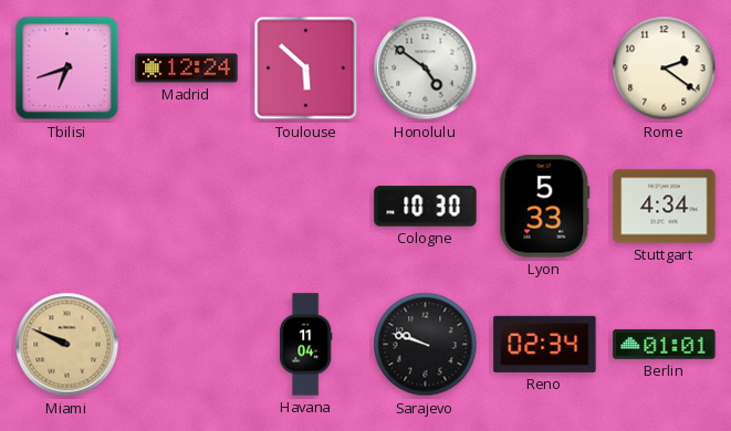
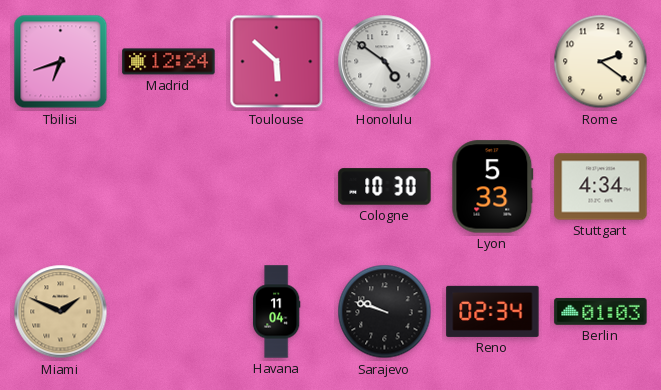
Miami: 9:49 -> 1:49
Berlin: 01:01 -> 01:03
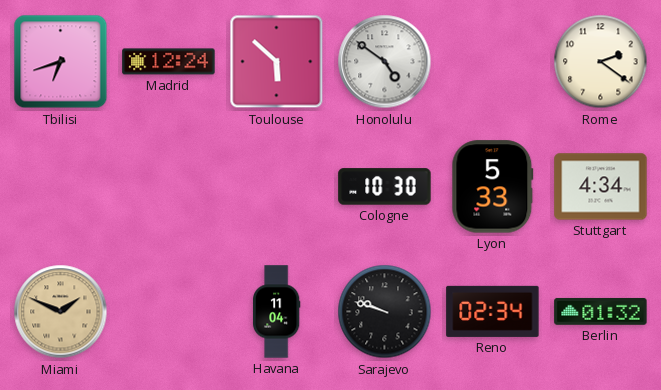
Berlin: 01:03 -> 01:32
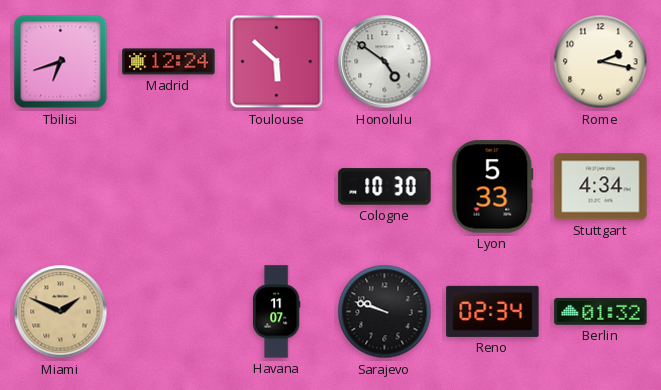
Rome: 2:21 -> 2:17
Havana: 11:04 -> 11:07
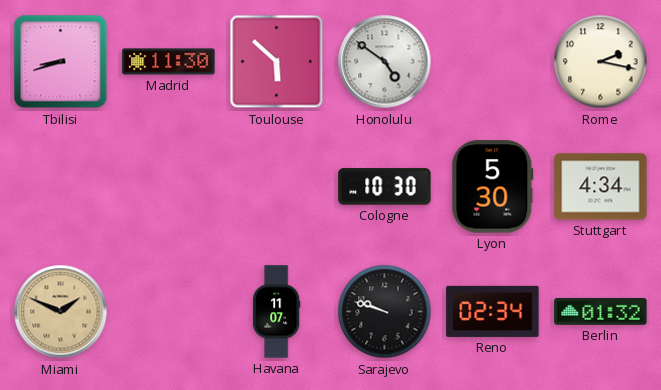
Tbilisi: 6:42 -> 8:42
Madrid: 12:24 -> 11:30
Lyon: 5:33 -> 5:30
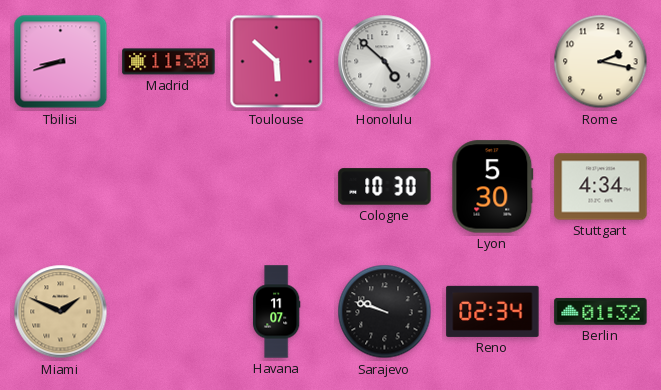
Honolulu: 4:51 -> 4:52
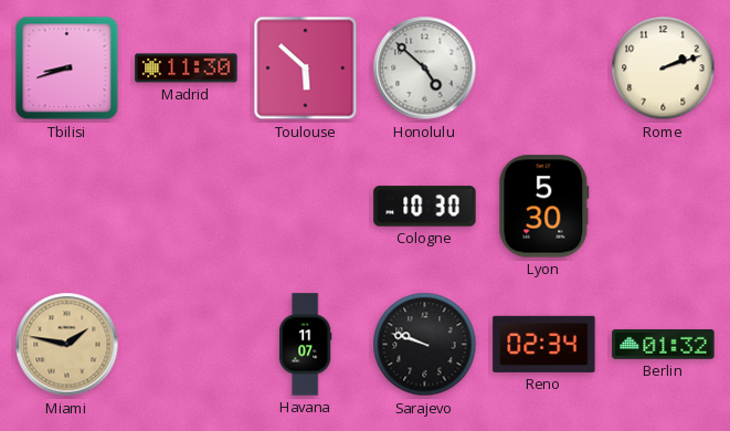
Rome: 2:17 -> 2:12
Stuttgart: 4:34 -> none
Miami: 1:49 -> 1:47
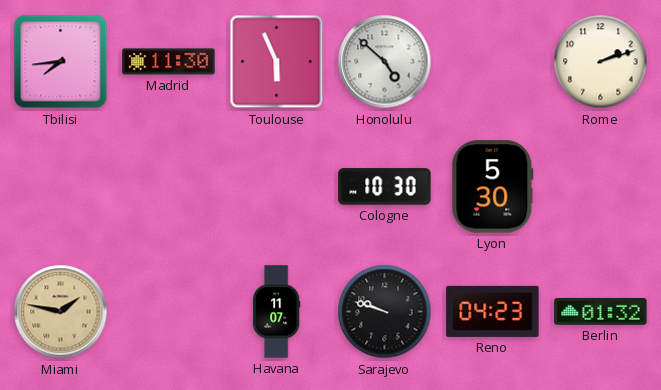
Tbilisi: 8:42 -> 7:44
Toulouse: 5:52 -> 5:56
Reno: 02:34 -> 04:23
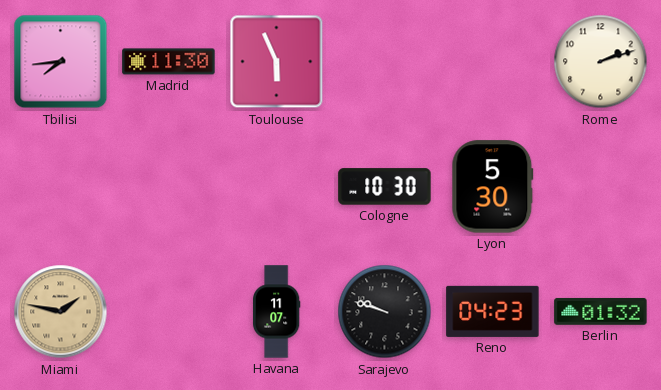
Honolulu: 4:52 -> none
